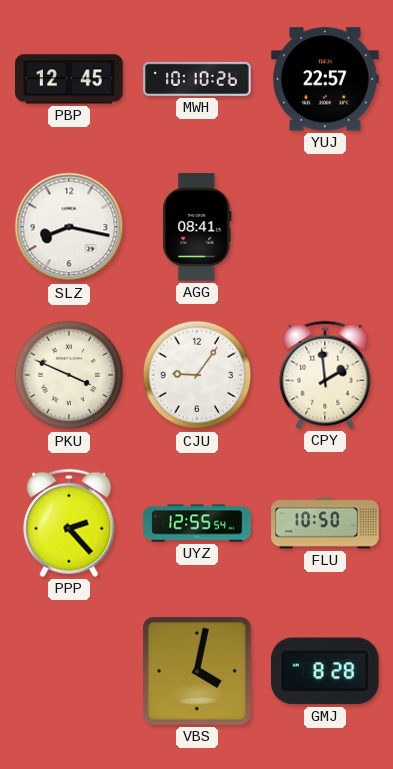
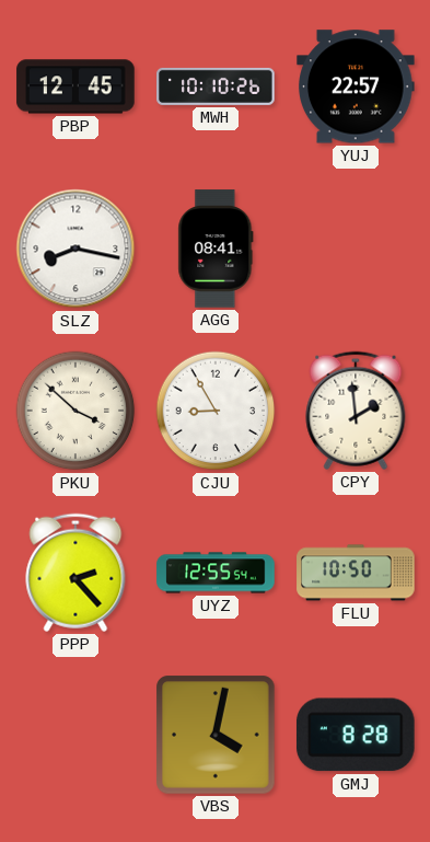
PKU: 3:49 -> 3:52
CJU: 9:06 -> 8:55
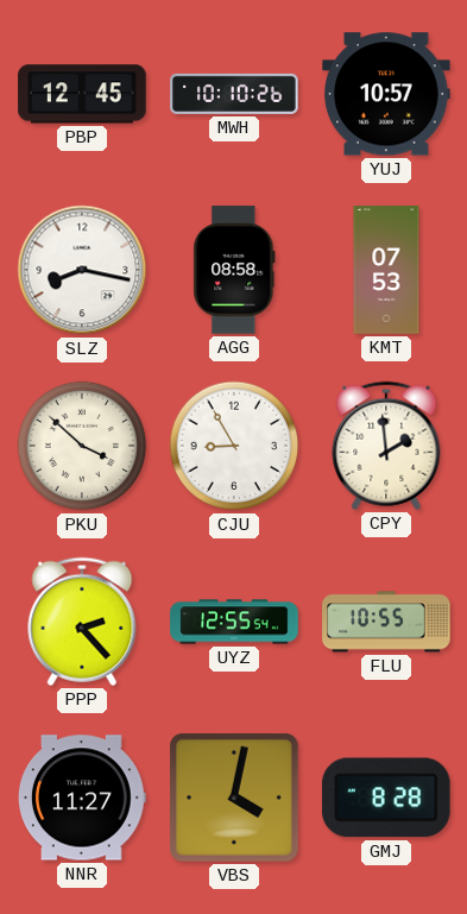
YUJ: 22:57 -> 10:57
AGG: 08:41 -> 08:58
KMT: none -> 07:53
FLU: 10:50 -> 10:55
NNR: none -> 11:27
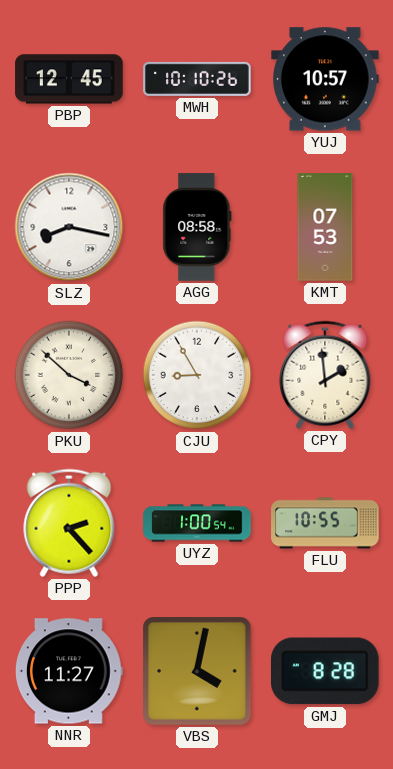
UYZ: 12:55 -> 1:00
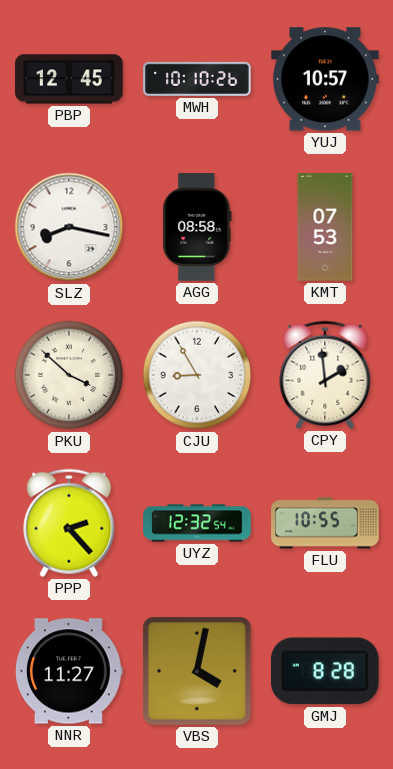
UYZ: 1:00 -> 12:32
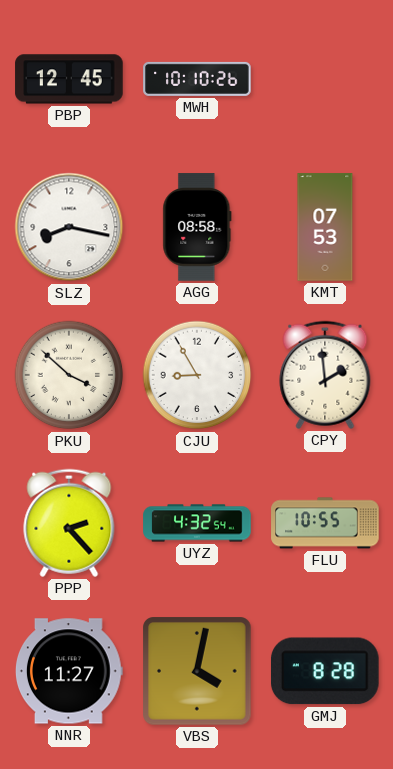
YUJ: 10:57 -> none
UYZ: 12:32 -> 4:32
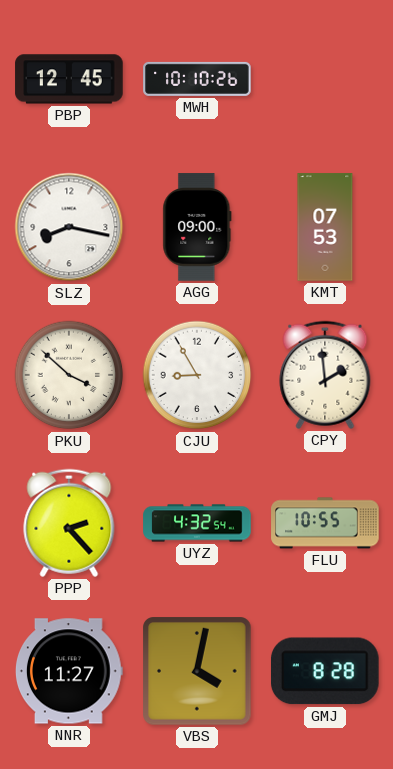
AGG: 08:58 -> 09:00
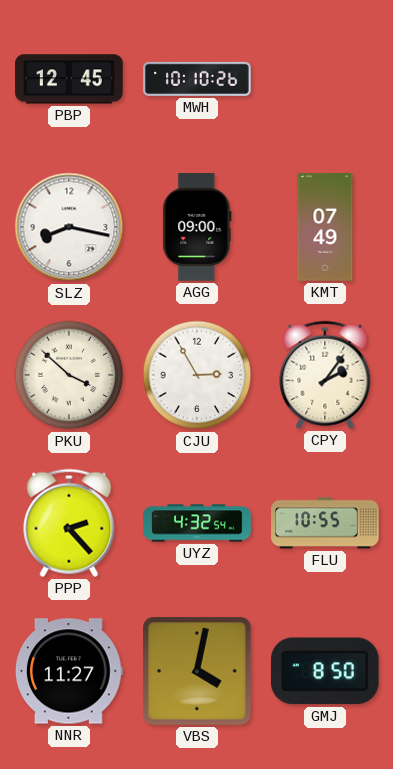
KMT: 07:53 -> 07:49
CJU: 8:55 -> 2:55
CPY: 1:59 -> 2:06
GMJ: 8:28 -> 8:50
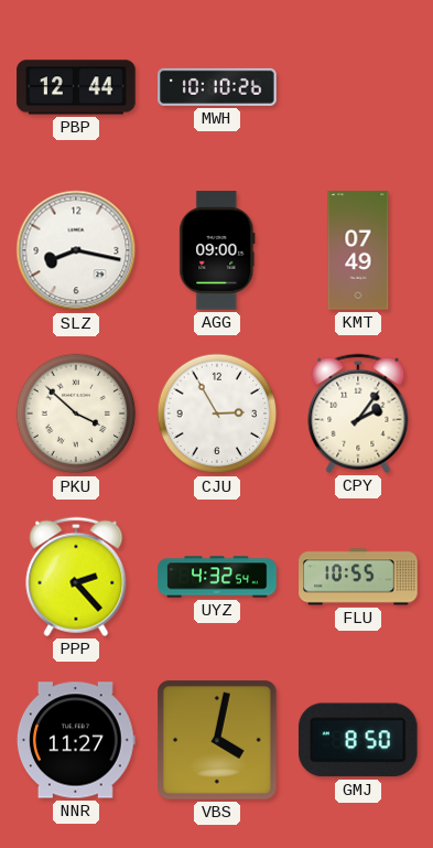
PBP: 12:45 -> 12:44
